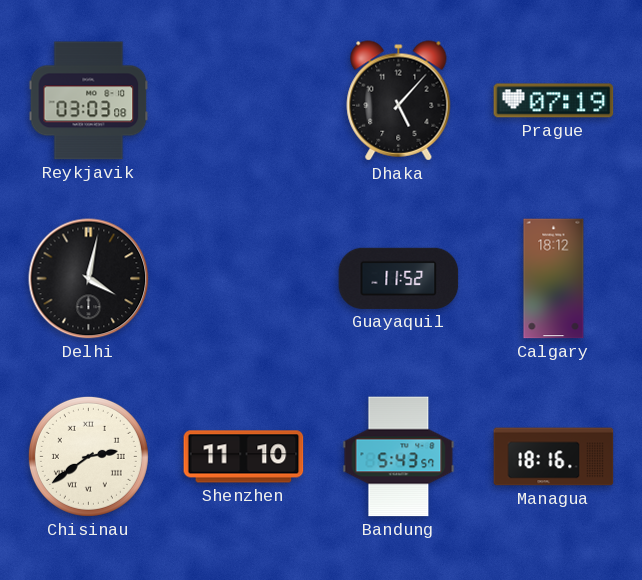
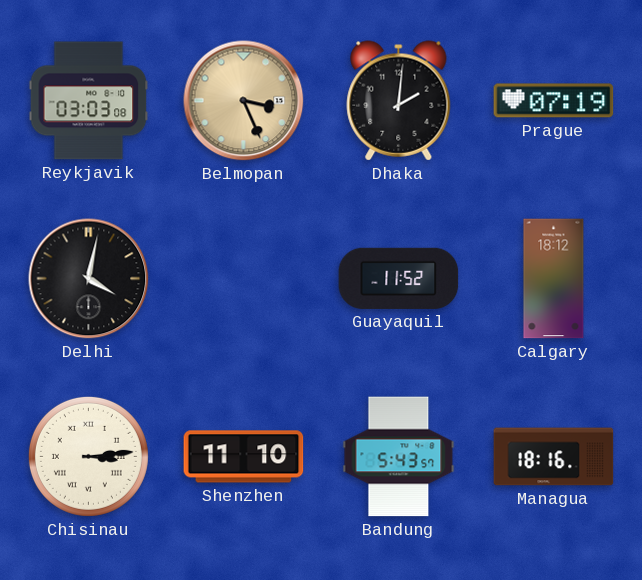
Belmopan: none -> 3:26
Dhaka: 5:07 -> 2:01
Chisinau: 2:39 -> 3:14
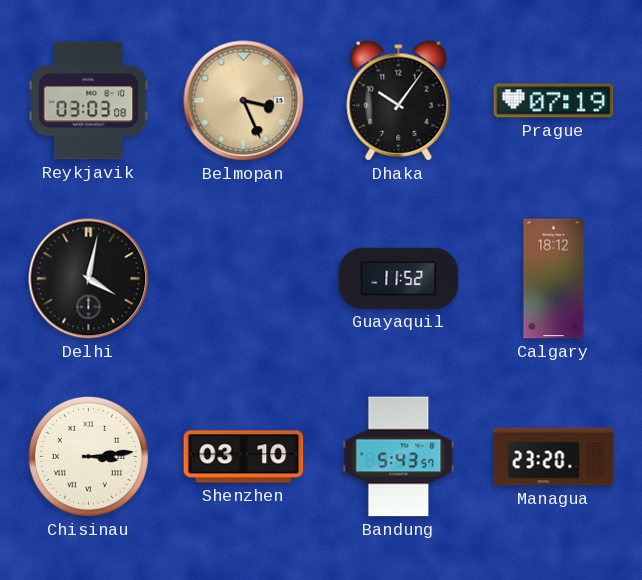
Dhaka: 2:01 -> 10:06
Shenzhen: 11:10 -> 03:10
Managua: 18:16 -> 23:20
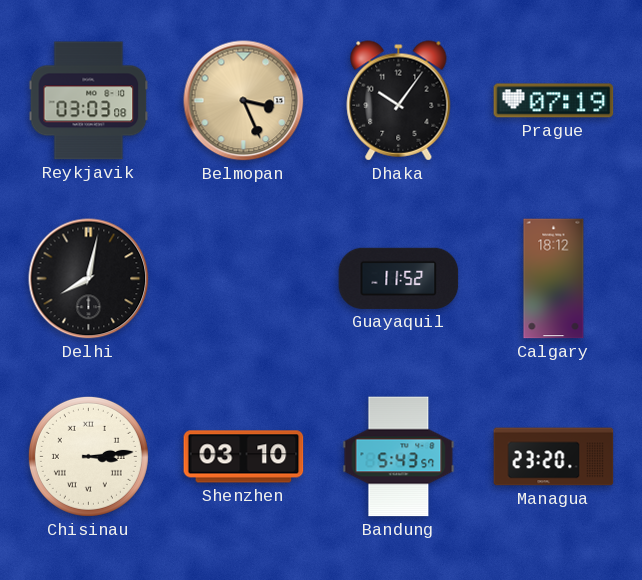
Delhi: 4:02 -> 8:02
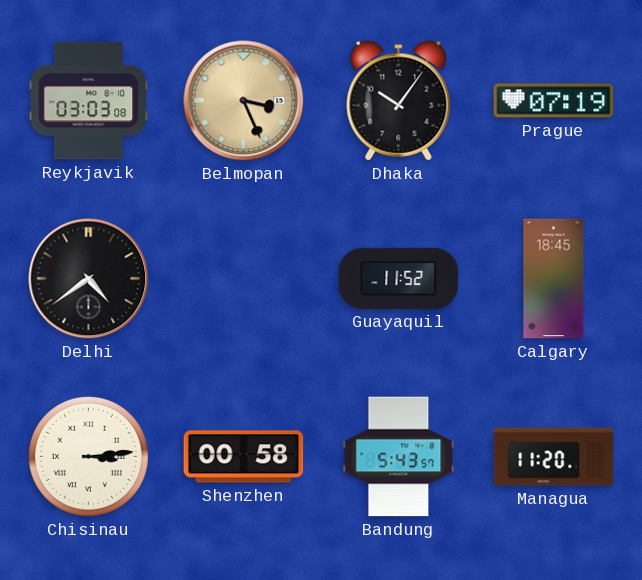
Delhi: 8:02 -> 4:39
Calgary: 18:12 -> 18:45
Shenzhen: 03:10 -> 00:58
Managua: 23:20 -> 11:20
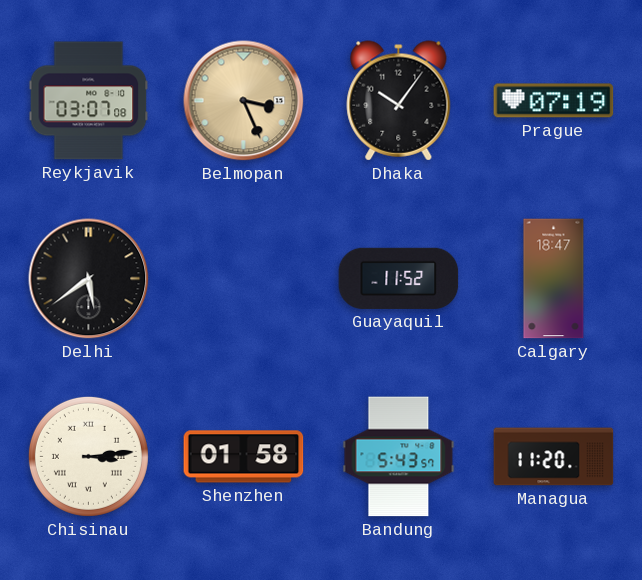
Reykjavik: 03:03 -> 03:07
Delhi: 4:39 -> 5:39
Calgary: 18:45 -> 18:47
Shenzhen: 00:58 -> 01:58
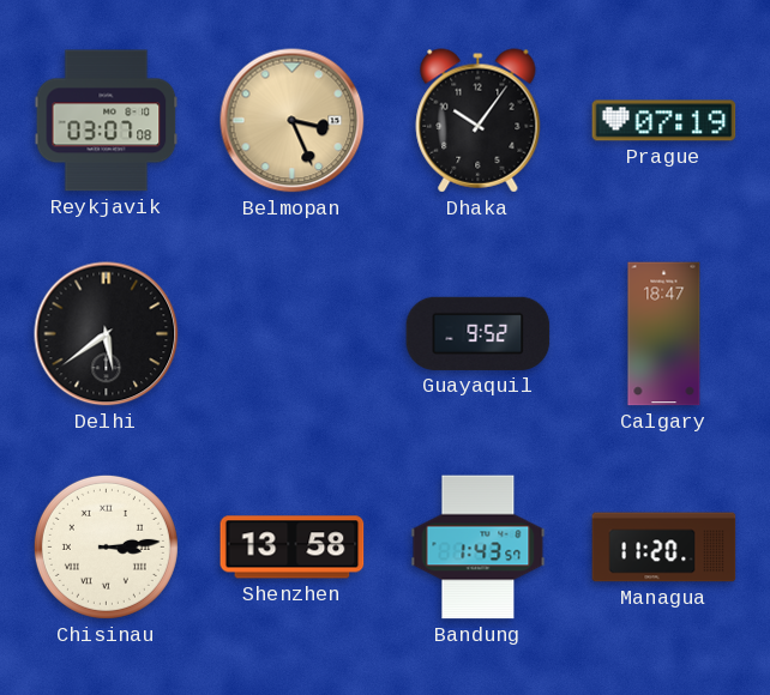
Guayaquil: 11:52 -> 9:52
Shenzhen: 01:58 -> 13:58
Bandung: 5:43 -> 1:43
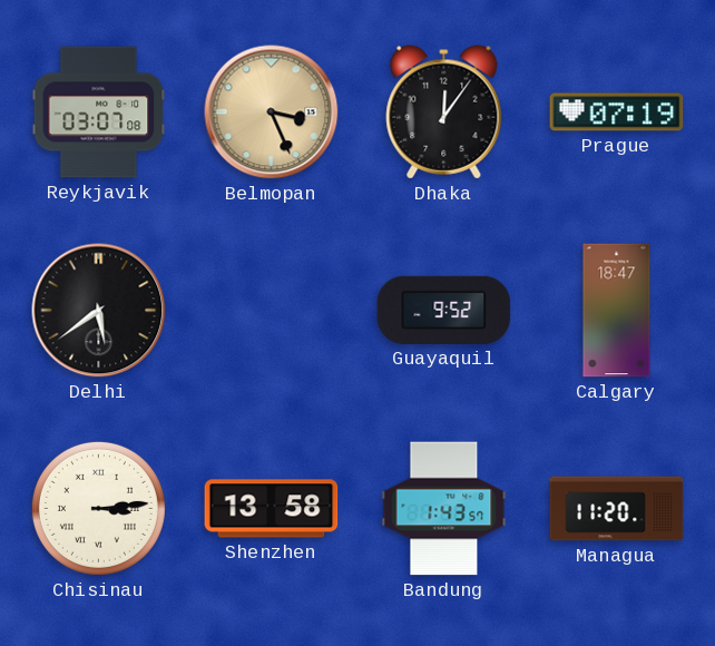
Dhaka: 10:06 -> 12:06
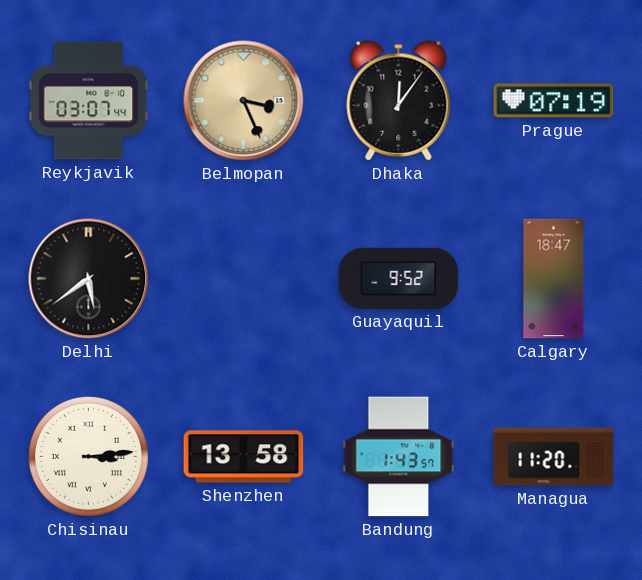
Reykjavik: 03:07:08 -> 03:07:44
